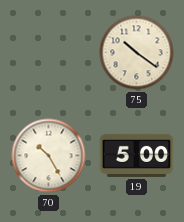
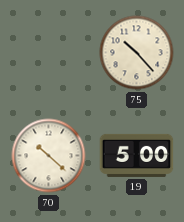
75: 10:21 -> 10:23
70: 10:25 -> 10:22
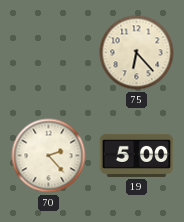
75: 10:23 -> 6:23
70: 10:22 -> 2:23
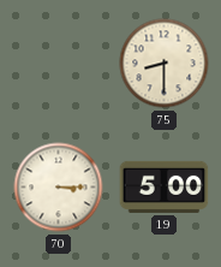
75: 6:23 -> 8:30
70: 2:23 -> 3:15
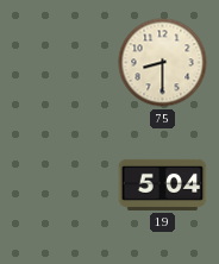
70: 3:15 -> none
19: 5:00 -> 5:04
